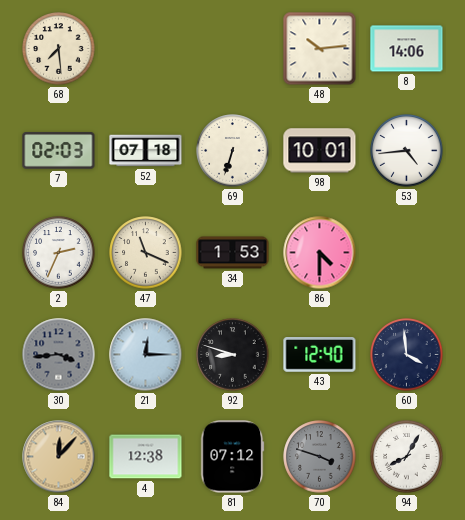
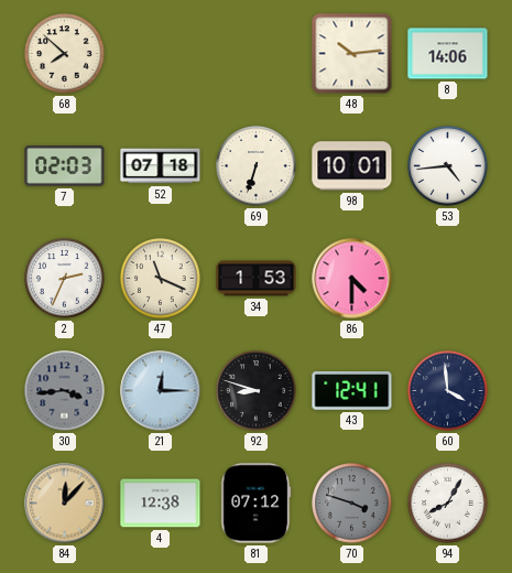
68: 7:29 -> 7:52
43: 12:40 -> 12:41
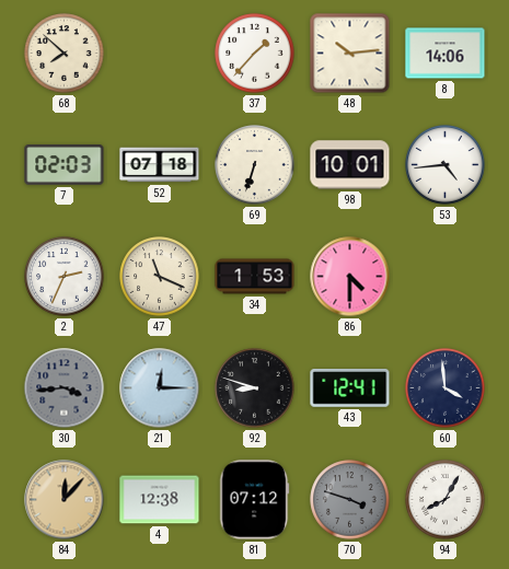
37: none -> 1:37
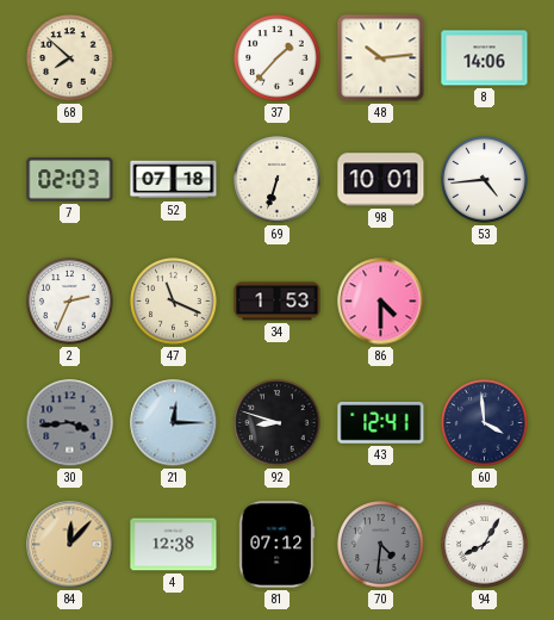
70: 3:48 -> 4:31
